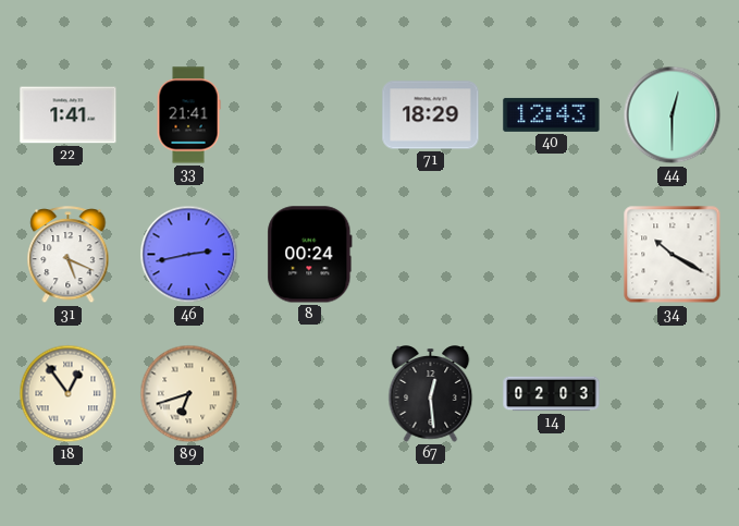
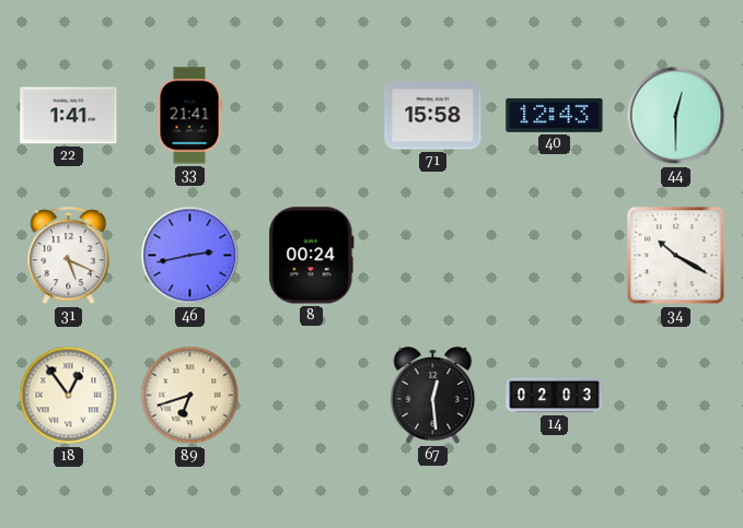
71: 18:29 -> 15:58
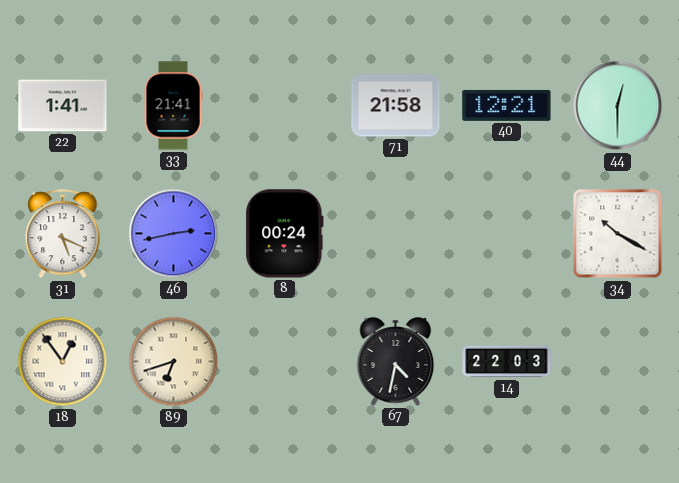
71: 15:58 -> 21:58
40: 12:43 -> 12:21
67: 12:29 -> 4:32
14: 02:03 -> 22:03
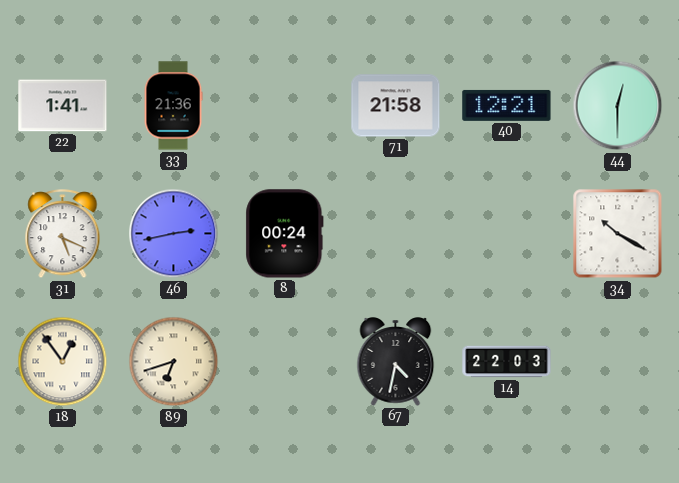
33: 21:41 -> 21:36
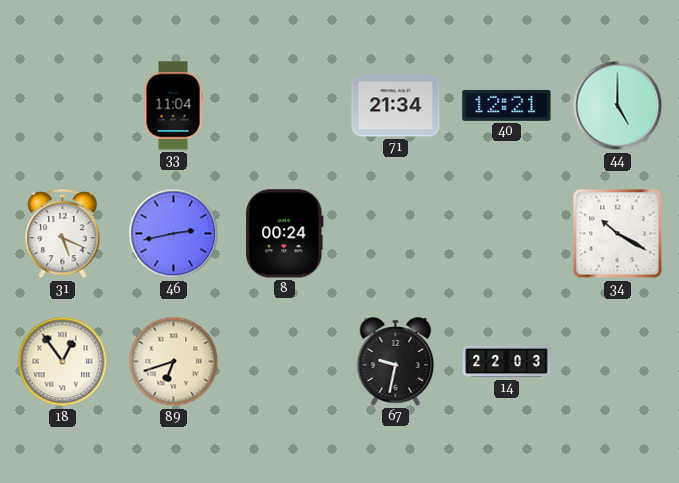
22: 1:41 -> none
33: 21:36 -> 11:04
71: 21:58 -> 21:34
44: 12:30 -> 5:00
67: 4:32 -> 9:32
